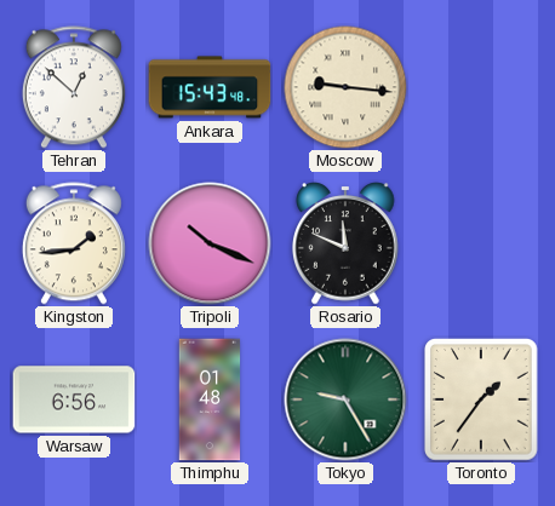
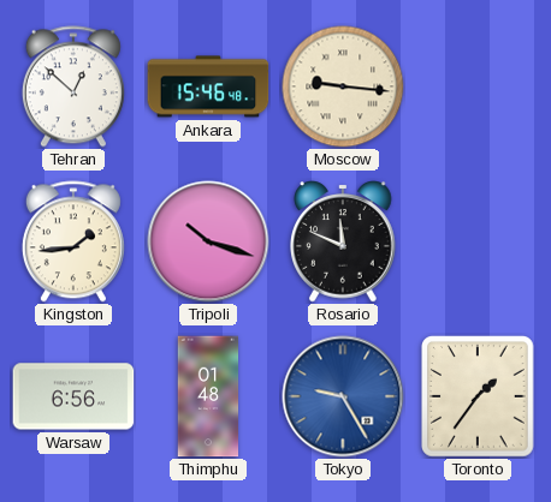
Ankara: 15:43 -> 15:46
Tripoli: 10:19 -> 10:18
Tokyo dial: green -> blue
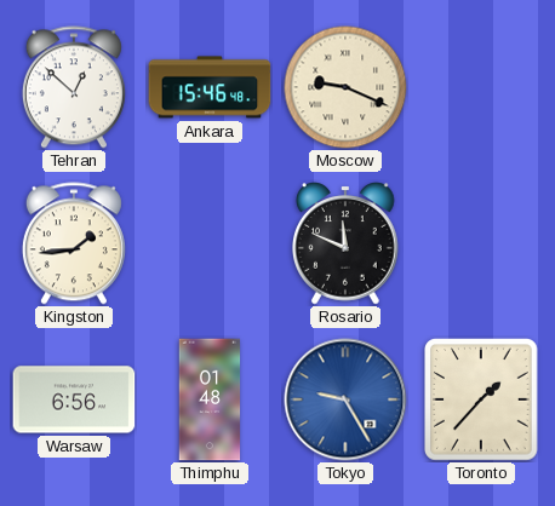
Moscow: 9:16 -> 9:19
Tripoli: 10:18 -> none
Toronto: 1:36 -> 1:37
